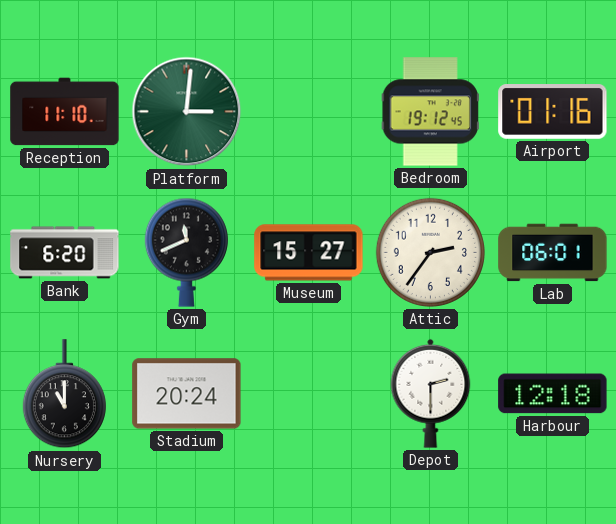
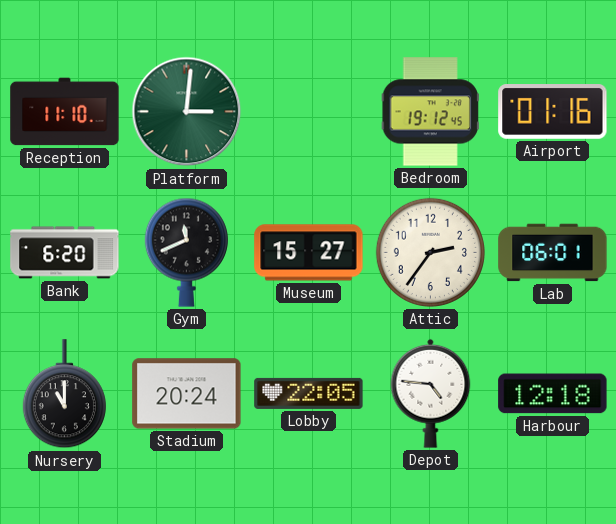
Lobby: none -> 22:05
Depot: 2:30 -> 4:46
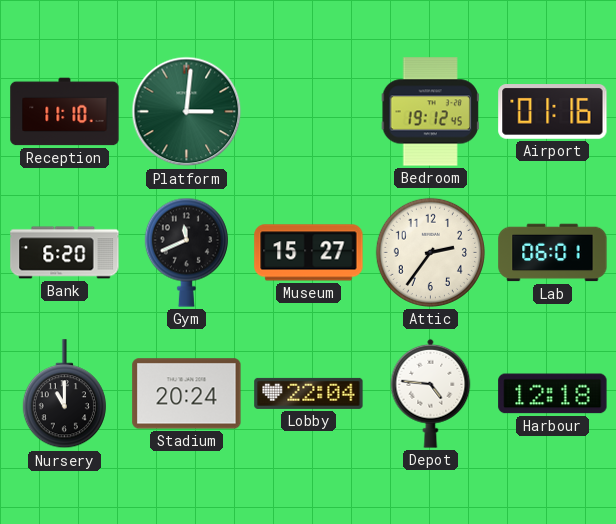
Lobby: 22:05 -> 22:04
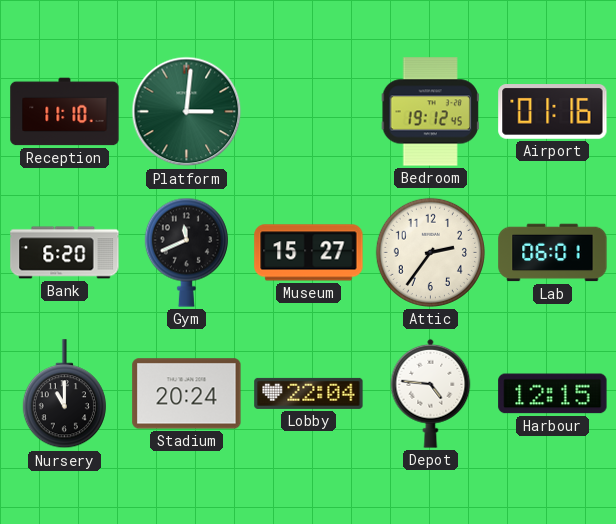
Harbour: 12:18 -> 12:15
